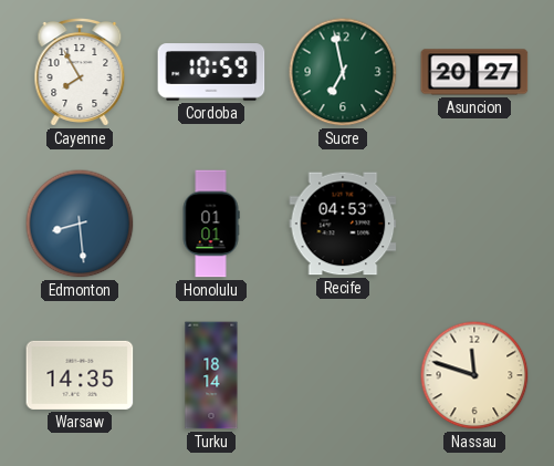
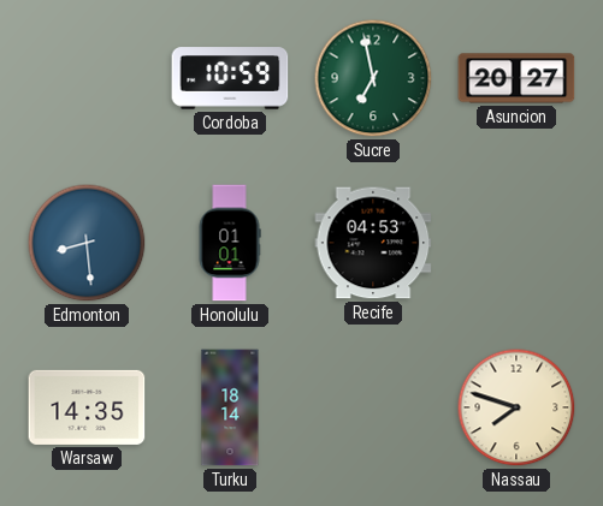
Cayenne: 7:55 -> none
Nassau: 11:48 -> 7:48
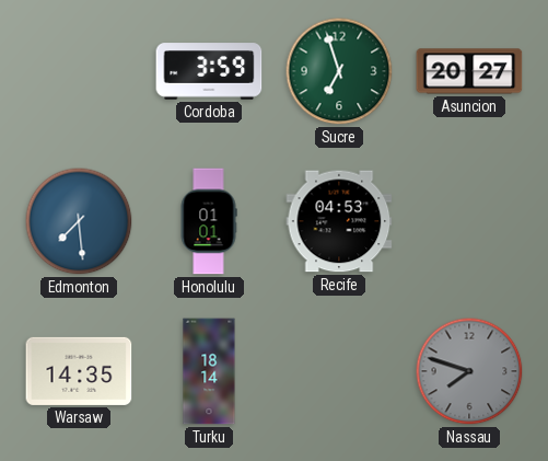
Cordoba: 10:59 -> 3:59
Sucre: 6:58 -> 6:57
Edmonton: 8:29 -> 7:29
Nassau dial: cream -> grey
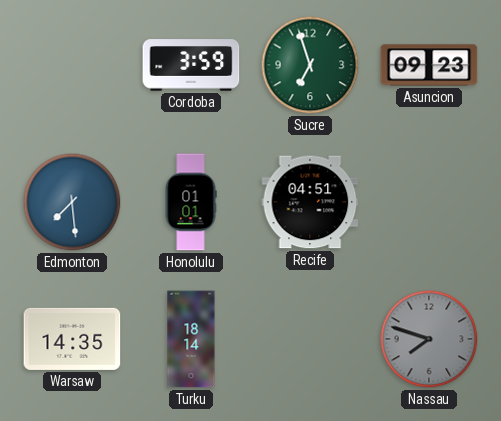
Asuncion: 20:27 -> 09:23
Recife: 04:53 -> 04:51
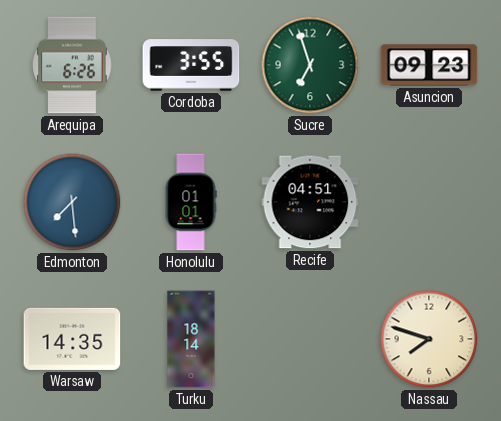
Arequipa: none -> 6:26
Cordoba: 3:59 -> 3:55
Nassau dial: grey -> cream
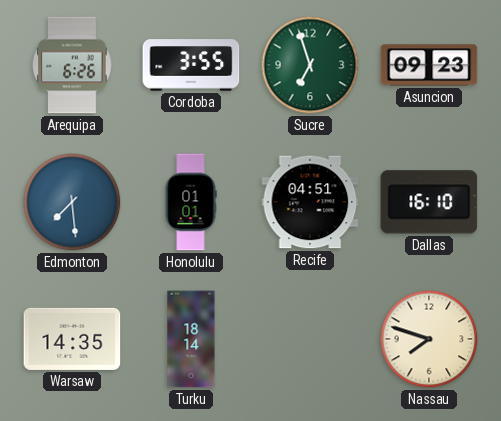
Dallas: none -> 16:10
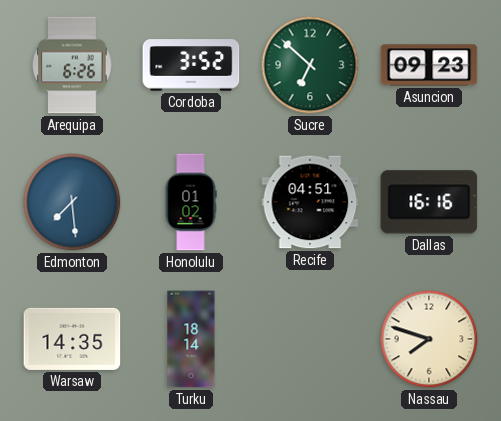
Cordoba: 3:55 -> 3:52
Sucre: 6:57 -> 6:52
Honolulu: 01:01 -> 01:02
Dallas: 16:10 -> 16:16
